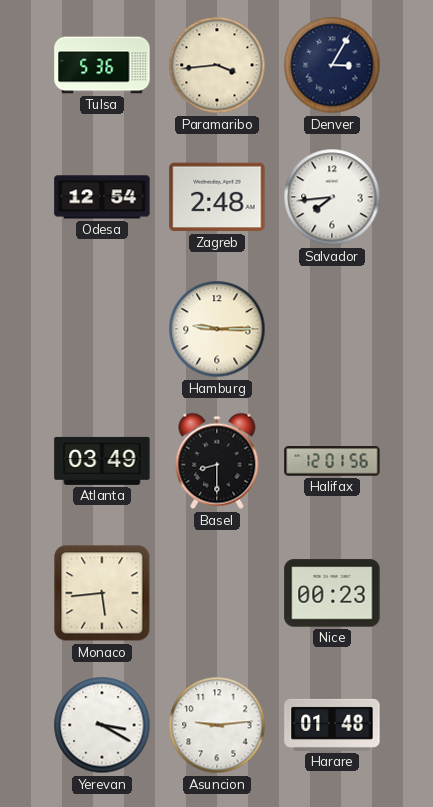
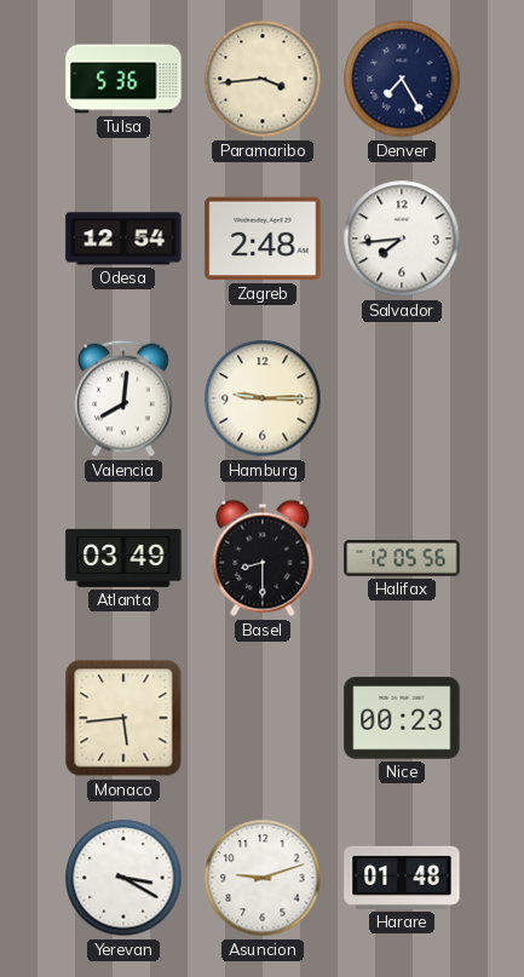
Denver: 3:05 -> 7:25
Valencia: none -> 8:01
Halifax: 12:01 -> 12:05
Asuncion: 9:14 -> 9:12
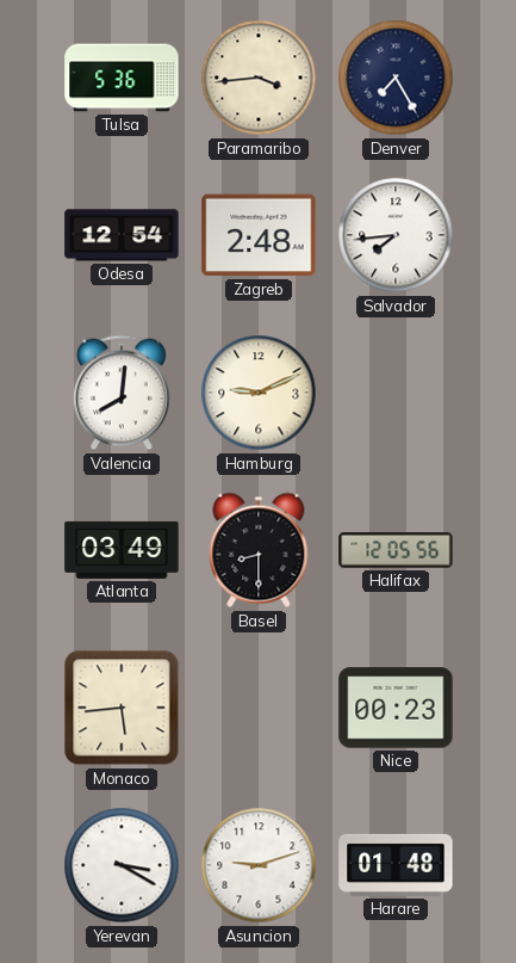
Hamburg: 9:15 -> 9:11
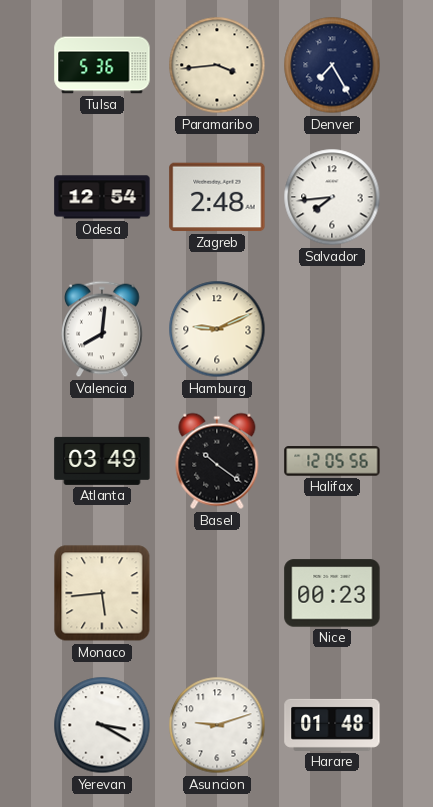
Basel: 8:30 -> 10:21
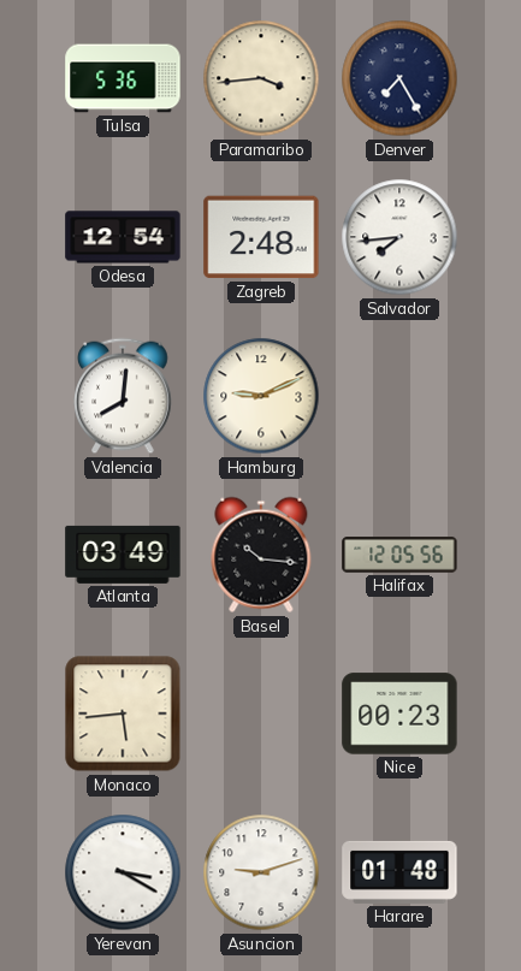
Basel: 10:21 -> 10:16
